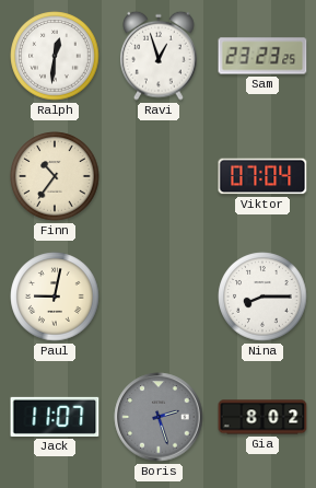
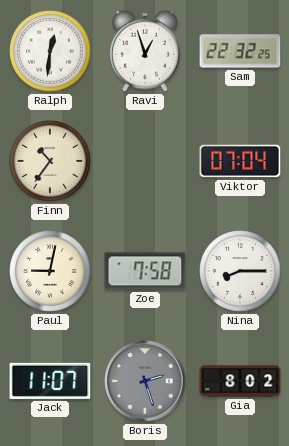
Sam: 23:23 -> 22:32
Zoe: none -> 7:58
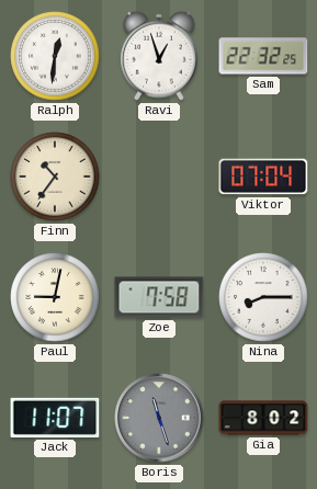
Boris: 2:27 -> 11:27
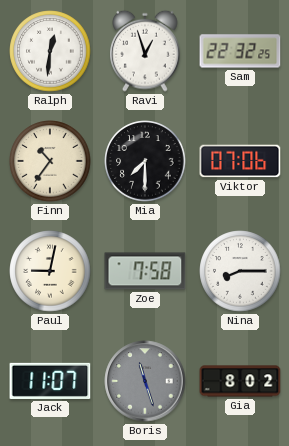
Mia: none -> 7:30
Viktor: 07:04 -> 07:06
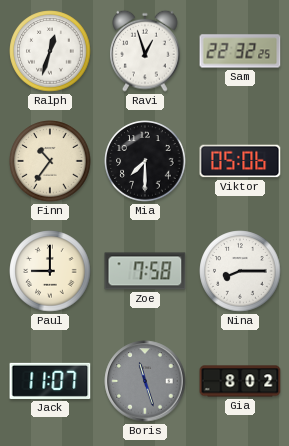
Ralph: 12:31 -> 12:33
Viktor: 07:06 -> 05:06
Paul: 9:02 -> 9:00
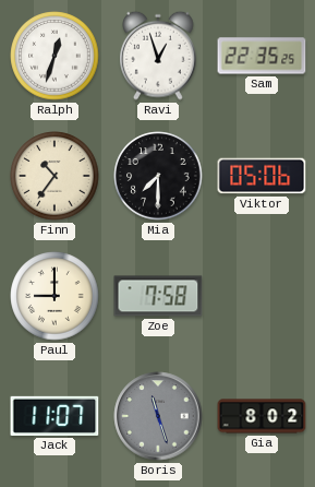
Sam: 22:32 -> 22:35
Nina: 8:15 -> none
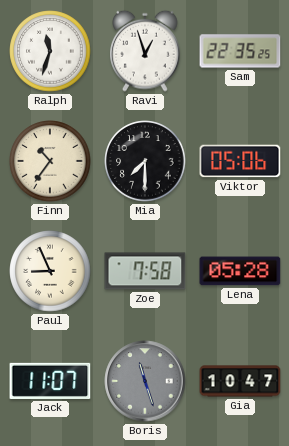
Ralph: 12:33 -> 11:33
Paul: 9:00 -> 8:56
Lena: none -> 05:28
Gia: 8:02 -> 10:47
